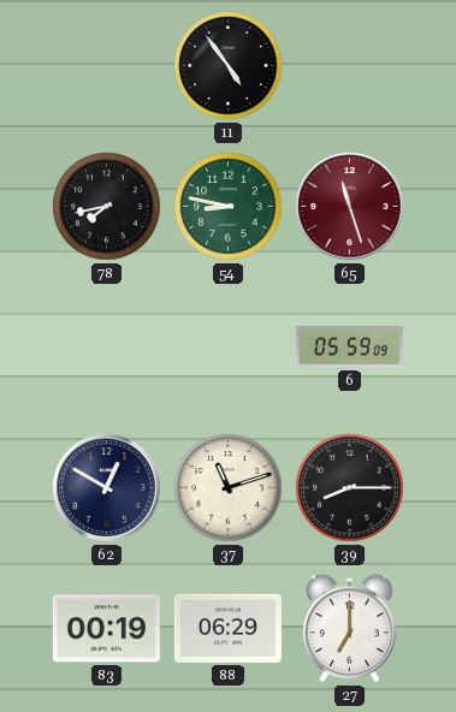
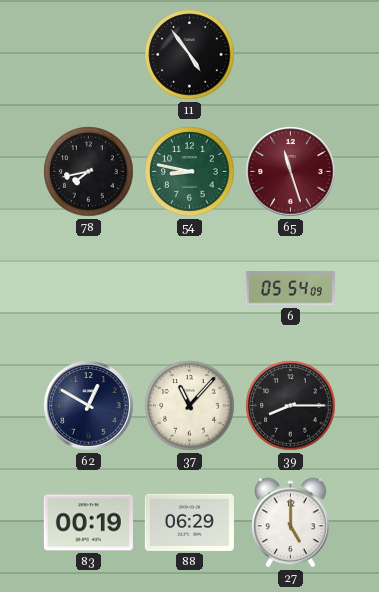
6: 05:59 -> 05:54
37: 11:12 -> 11:07
27: 7:00 -> 5:00
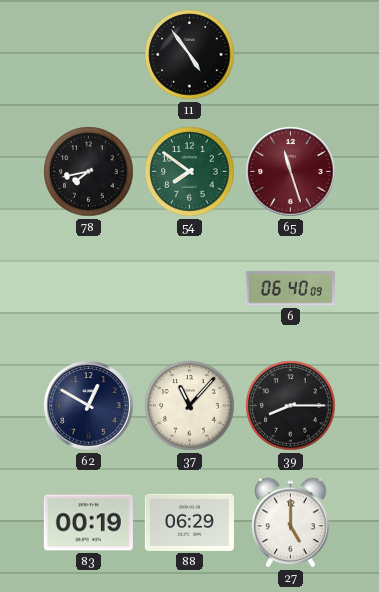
54: 8:47 -> 7:51
6: 05:54 -> 06:40
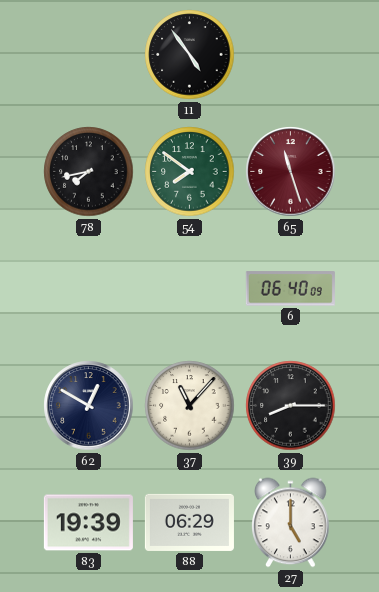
83: 00:19 -> 19:39
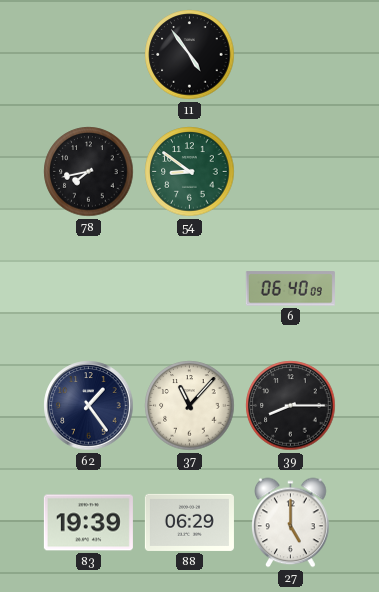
54: 7:51 -> 8:51
65: 11:27 -> none
62: 12:50 -> 1:24
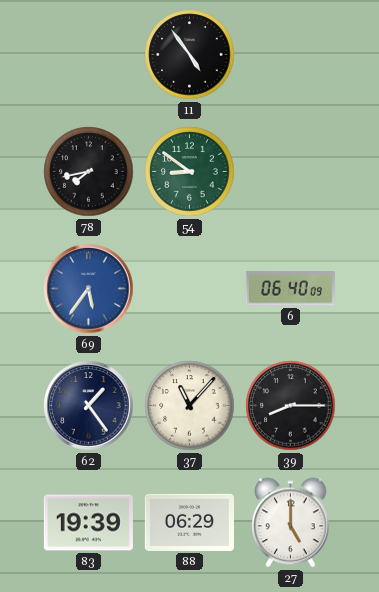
69: none -> 5:36
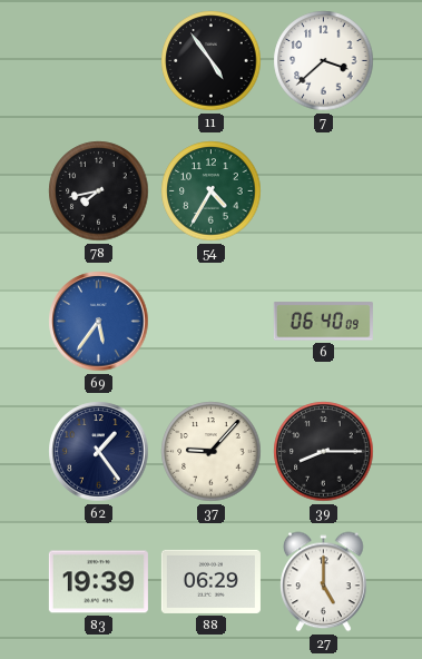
7: none -> 3:38
54: 8:51 -> 4:35
37: 11:07 -> 9:07
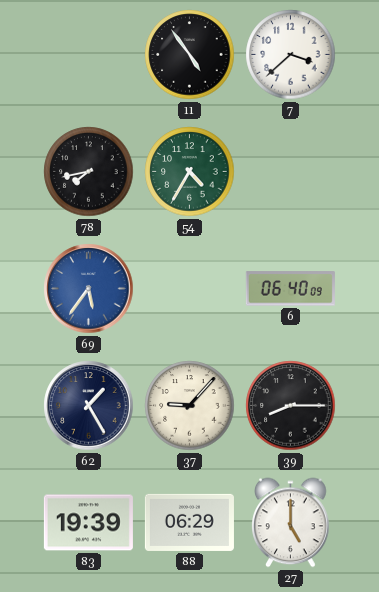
62: 1:24 -> 1:25
